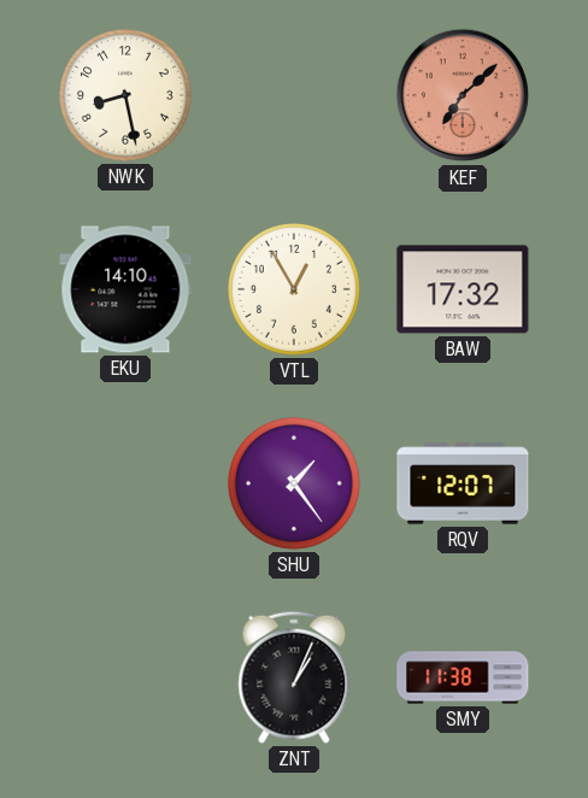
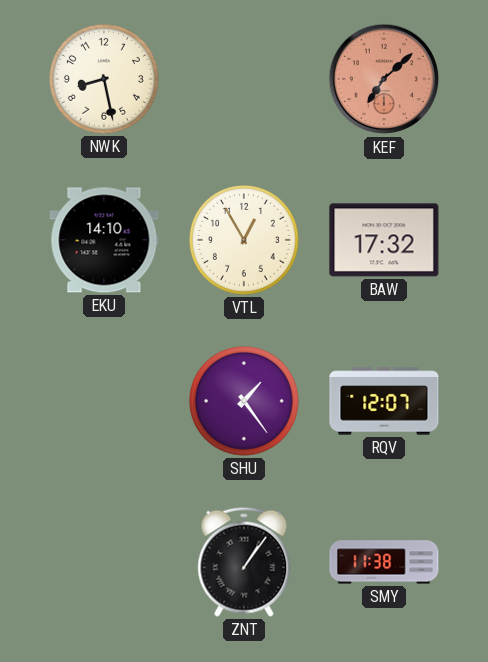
ZNT: 1:04 -> 1:06
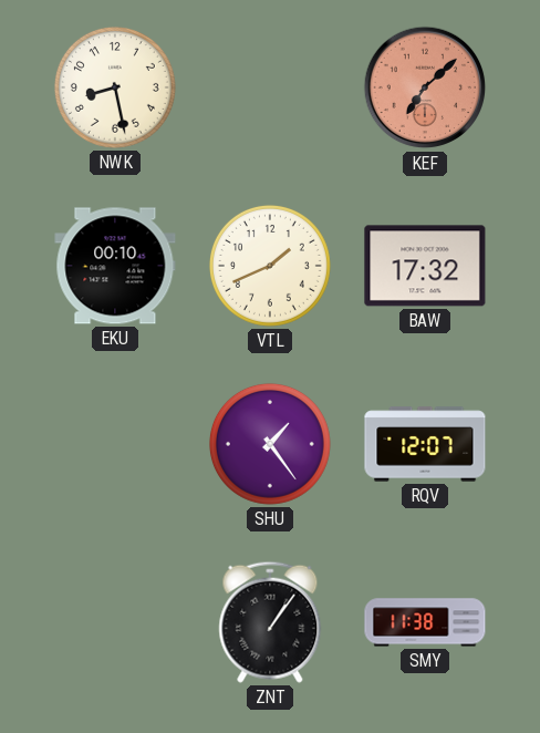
EKU: 14:10 -> 00:10
VTL: 12:55 -> 1:41
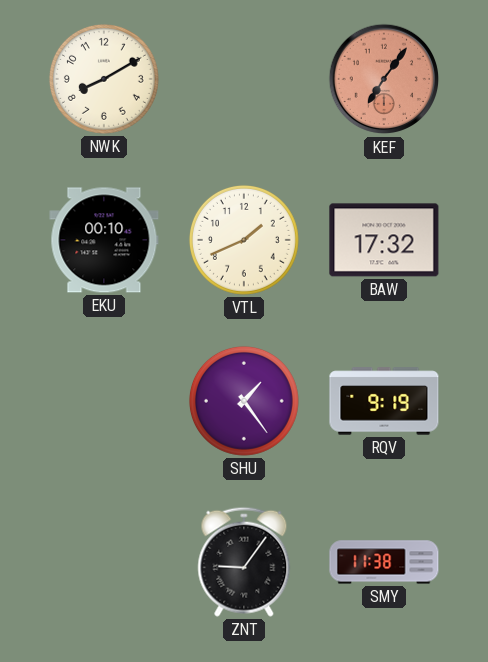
NWK: 8:28 -> 8:10
KEF: 7:08 -> 7:06
RQV: 12:07 -> 9:19
ZNT: 1:06 -> 9:06
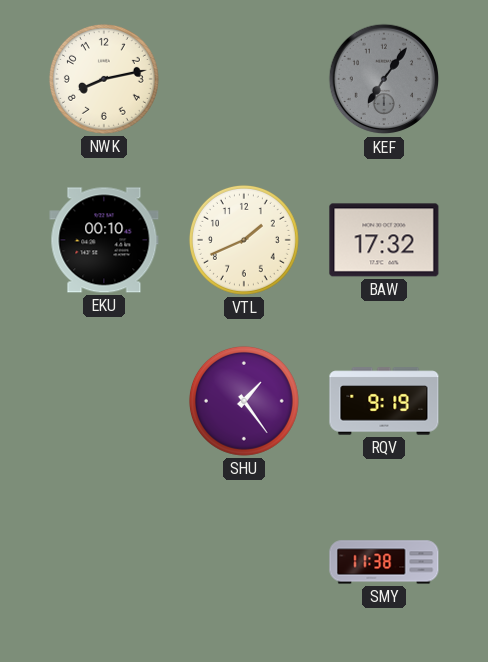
NWK: 8:10 -> 8:13
KEF dial: salmon -> grey
ZNT: 9:06 -> none
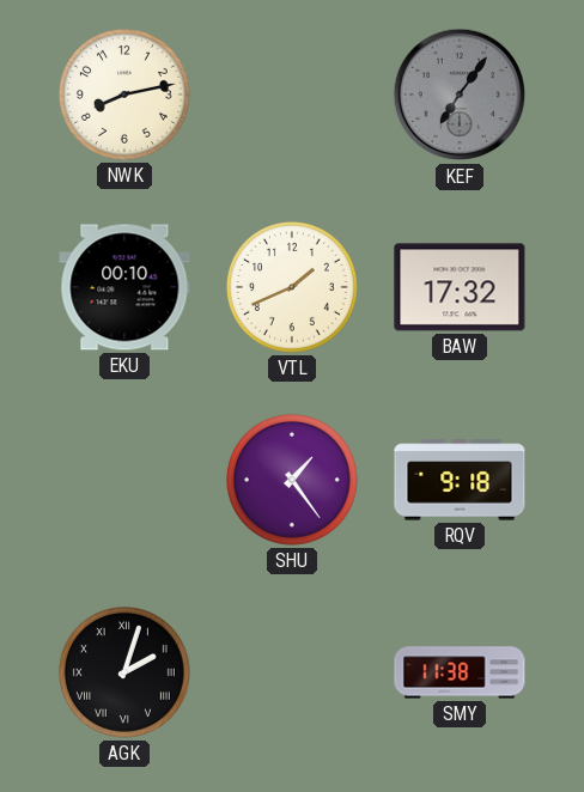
RQV: 9:19 -> 9:18
AGK: none -> 2:03
